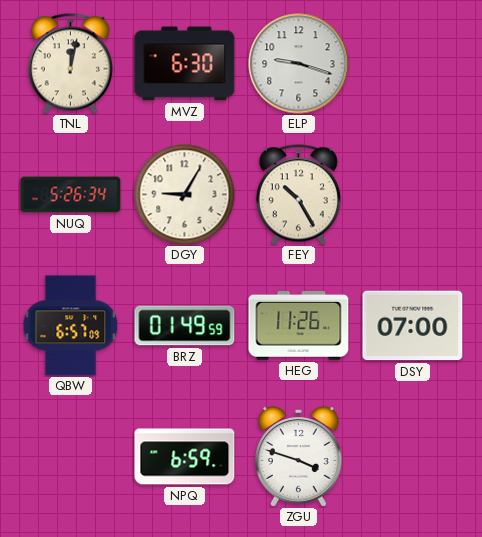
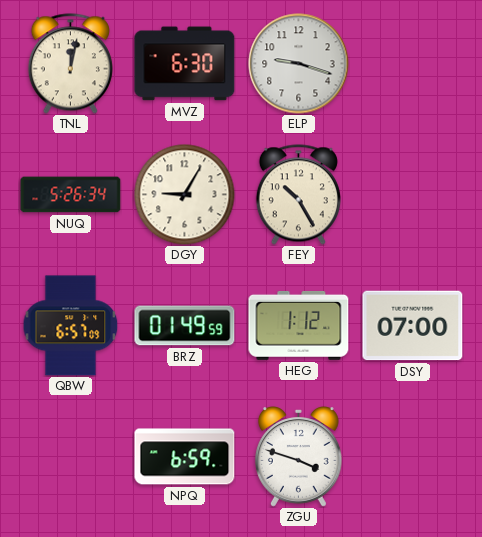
HEG: 11:26 -> 1:12
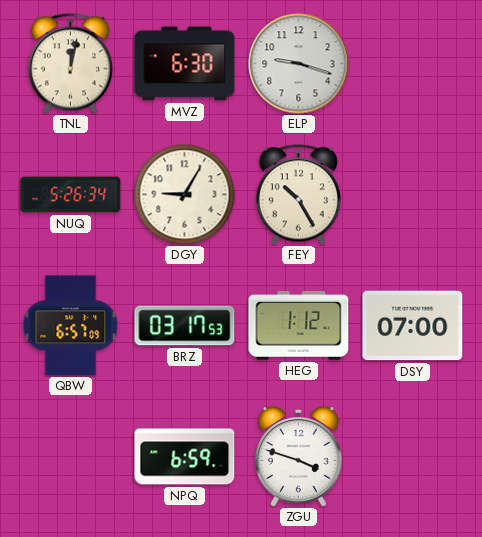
BRZ: 01:49 -> 03:17
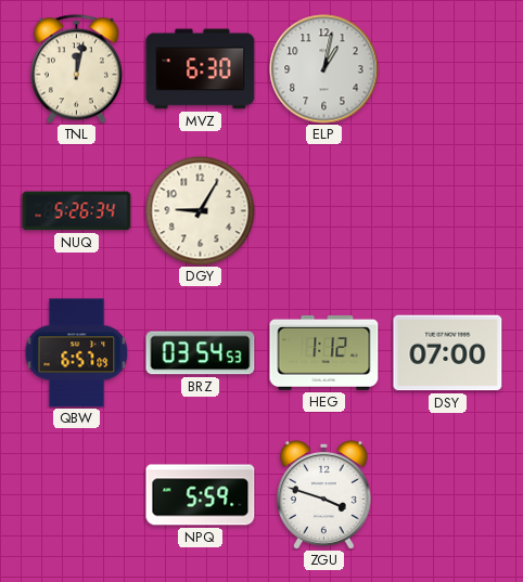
ELP: 9:18 -> 1:02
FEY: 10:25 -> none
BRZ: 03:17 -> 03:54
NPQ: 6:59 -> 5:59
